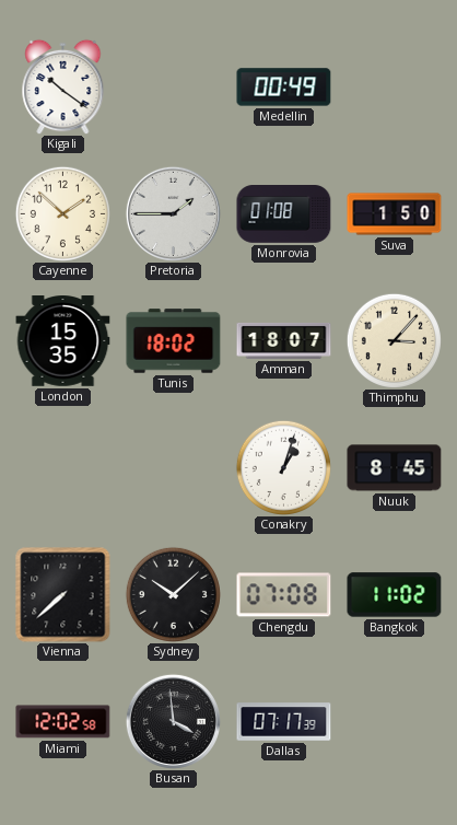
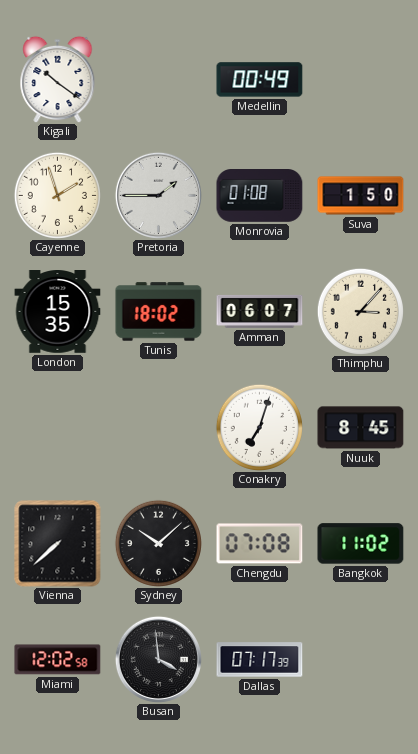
Cayenne: 1:52 -> 1:57
Amman: 18:07 -> 06:07
Conakry: 1:03 -> 7:03
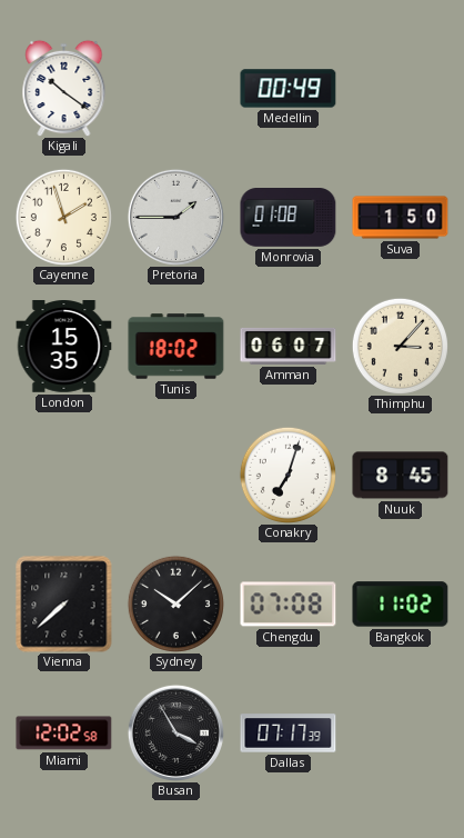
Busan: 3:59 -> 3:55
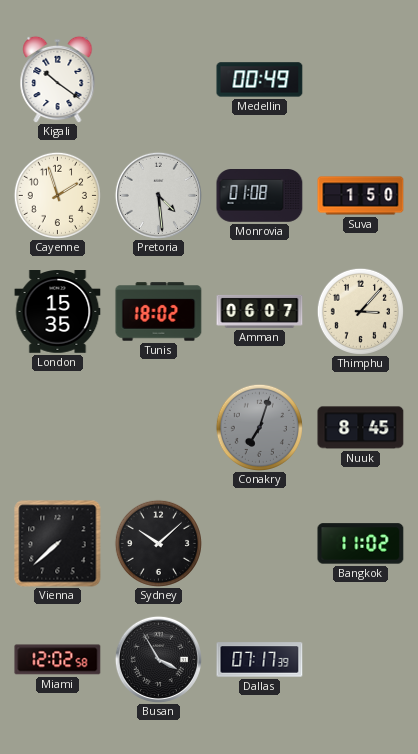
Pretoria: 1:45 -> 4:29
Conakry dial: white -> grey
Chengdu: 07:08 -> none
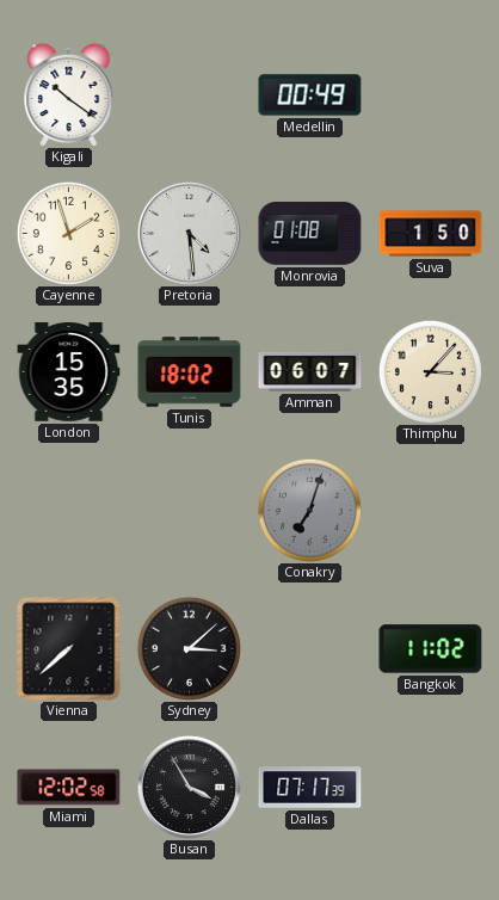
Nuuk: 8:45 -> none
Sydney: 10:08 -> 3:08
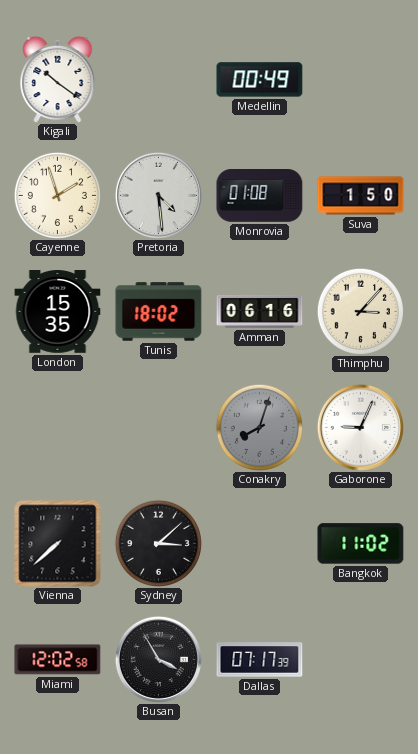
Amman: 06:07 -> 06:16
Conakry: 7:03 -> 8:03
Gaborone: none -> 9:04
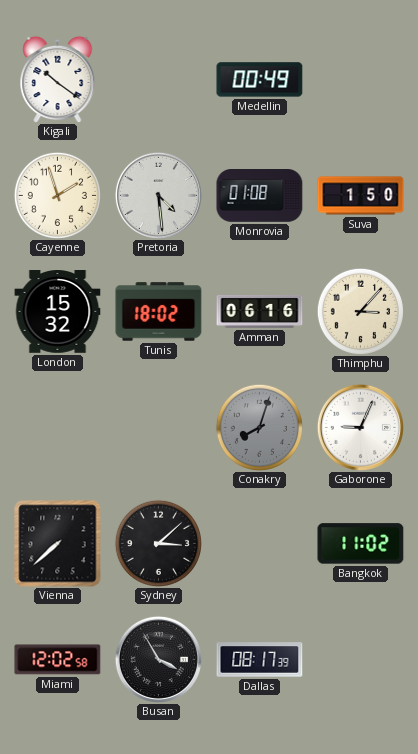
London: 15:35 -> 15:32
Dallas: 07:17 -> 08:17
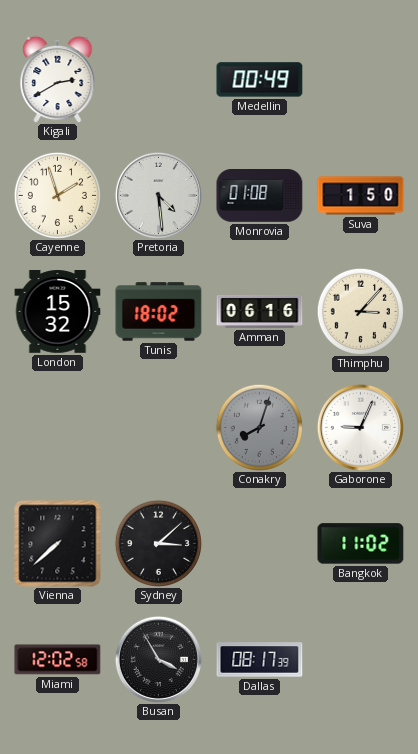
Kigali: 10:21 -> 2:40
